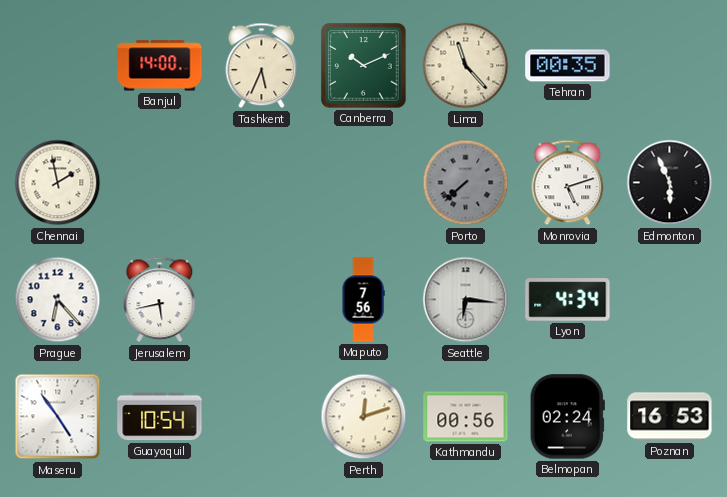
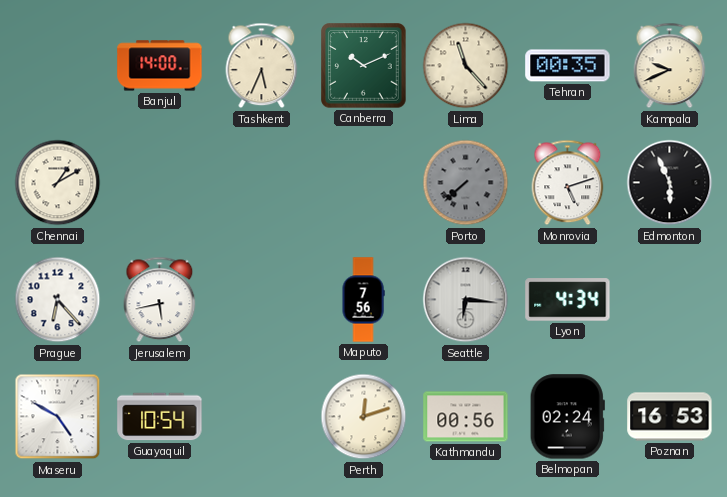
Kampala: none -> 9:41
Chennai: 1:58 -> 1:10
Maseru: 4:54 -> 4:50
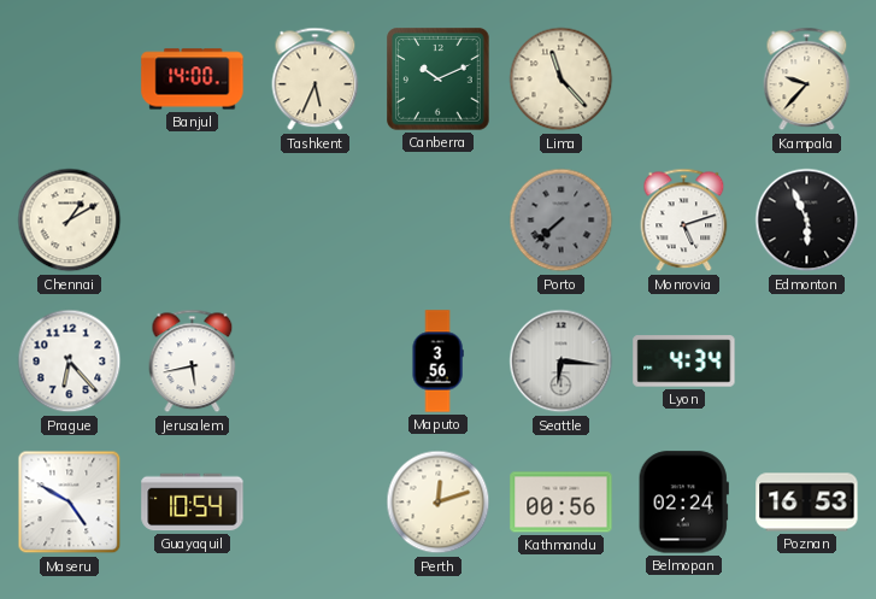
Tehran: 00:35 -> none
Kampala: 9:41 -> 9:37
Maputo: 7:56 -> 3:56
